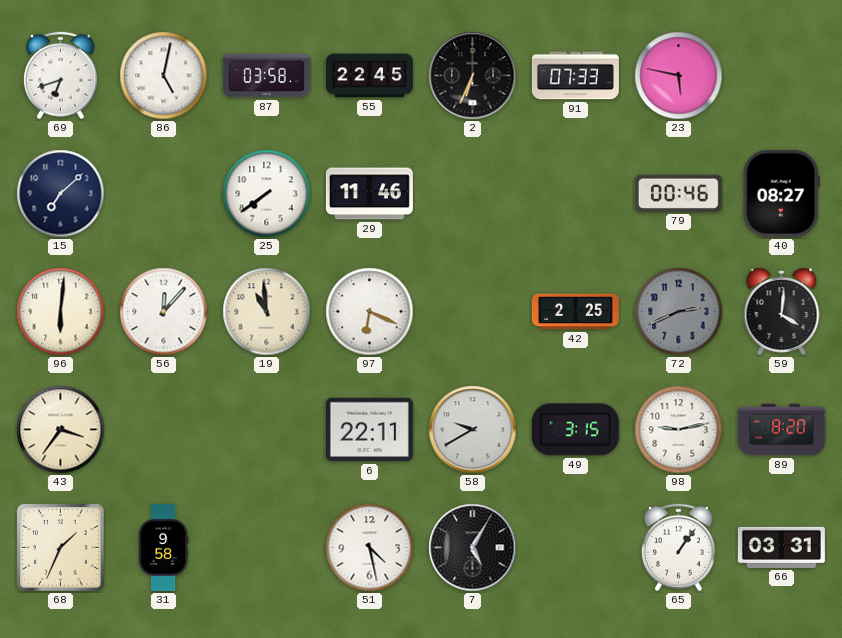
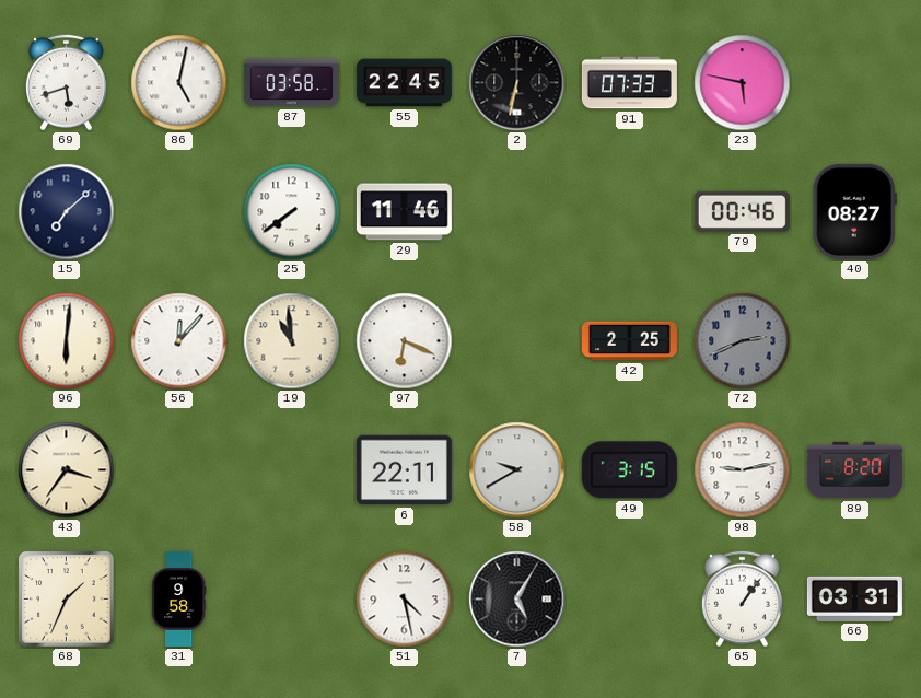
69: 6:42 -> 5:42
2: 6:34 -> 6:32
59: 4:01 -> none
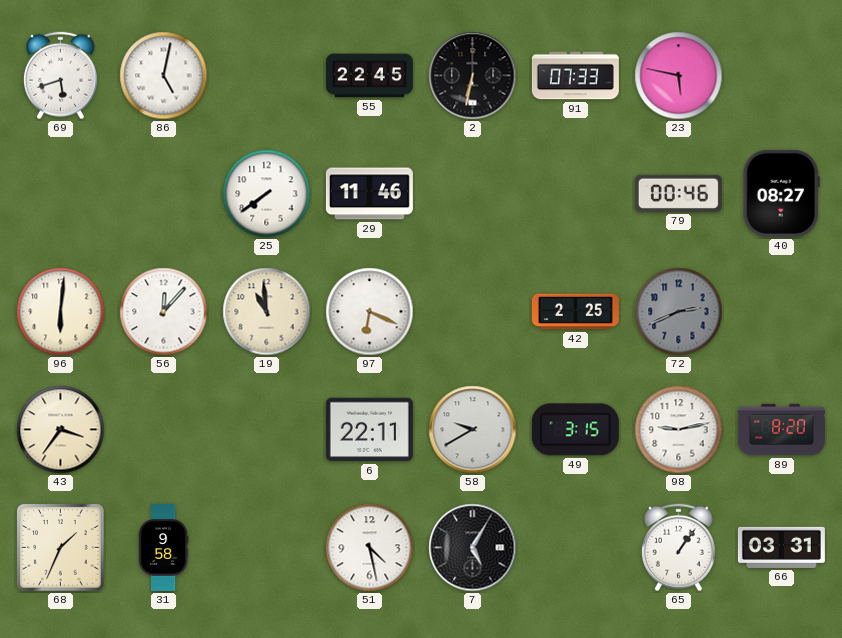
87: 03:58 -> none
15: 7:08 -> none
